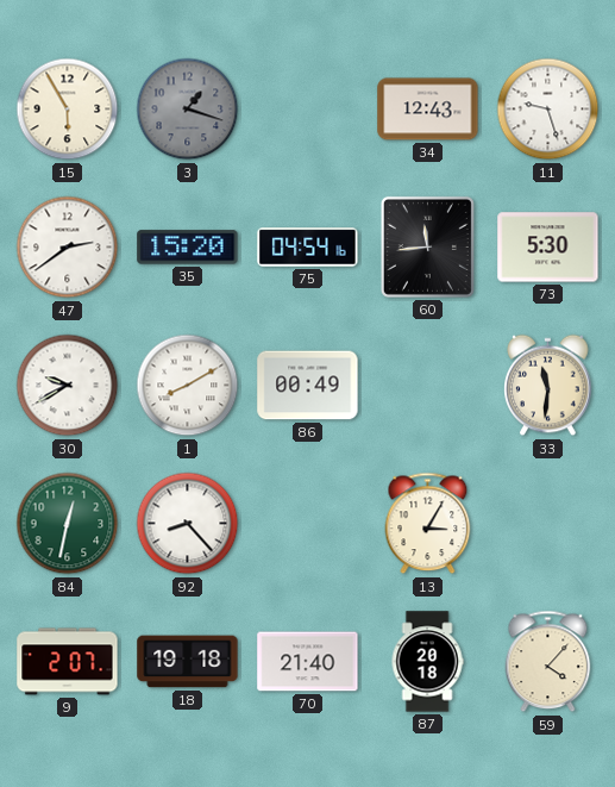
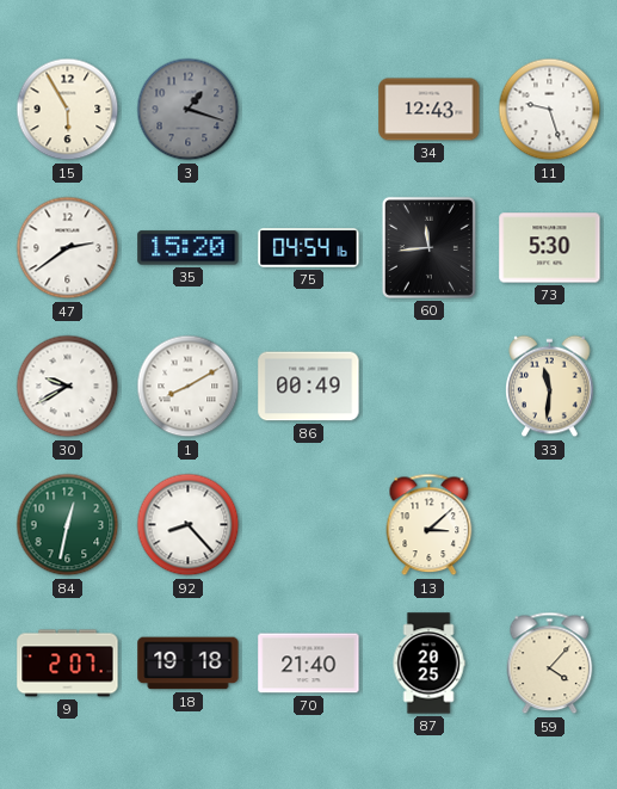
13: 3:05 -> 3:08
87: 20:18 -> 20:25
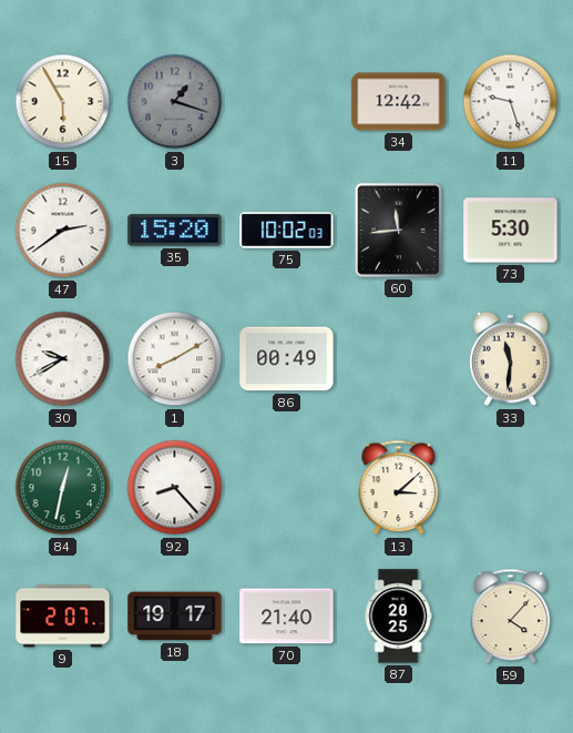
34: 12:43 -> 12:42
75: 04:54 -> 10:02
18: 19:18 -> 19:17
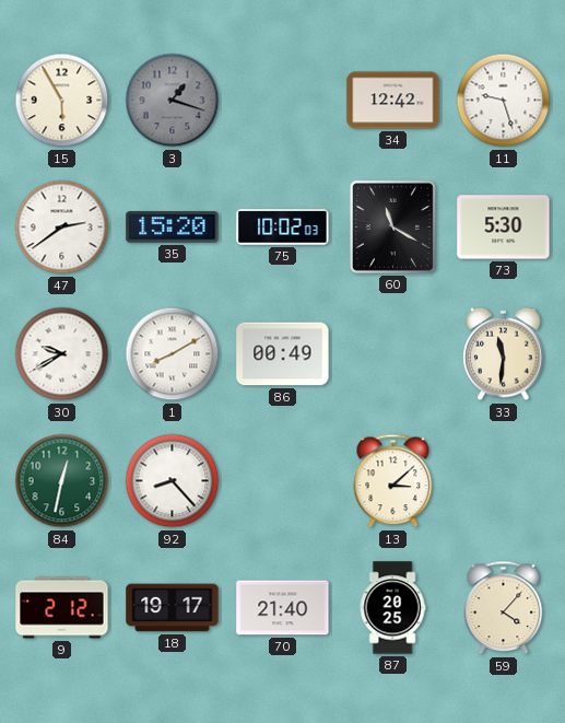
60: 11:44 -> 11:20
9: 2:07 -> 2:12
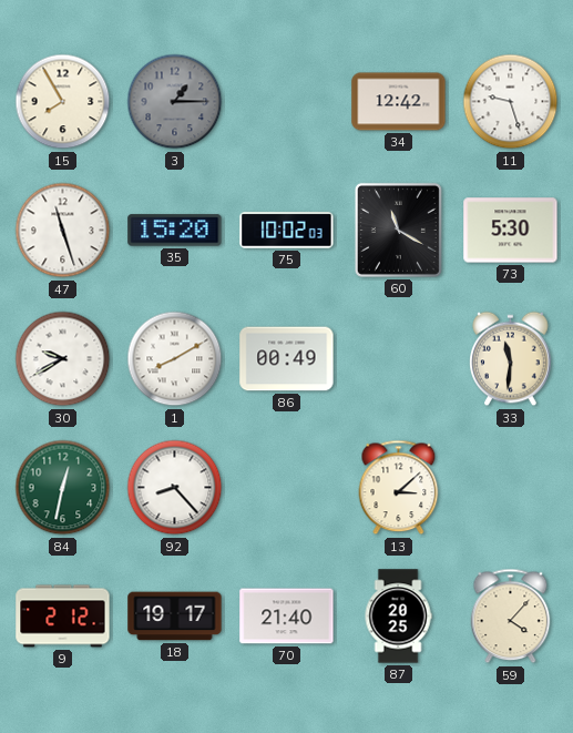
15: 5:55 -> 7:55
3: 1:18 -> 1:15
47: 2:39 -> 11:27
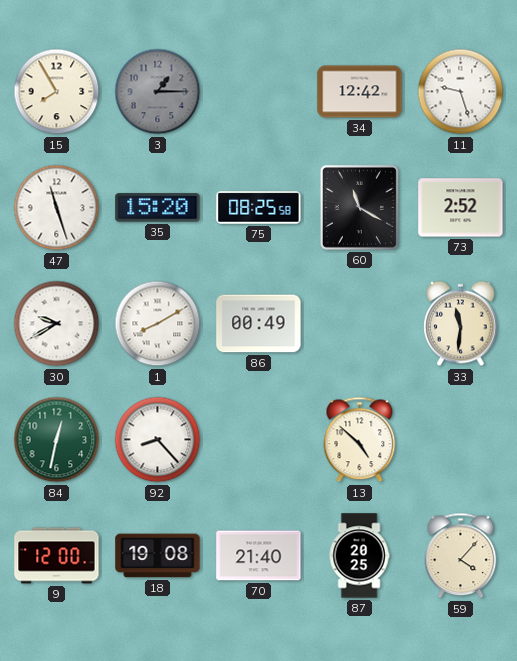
75: 10:02 -> 08:25
73: 5:30 -> 2:52
13: 3:08 -> 4:52
9: 2:12 -> 12:00
18: 19:17 -> 19:08
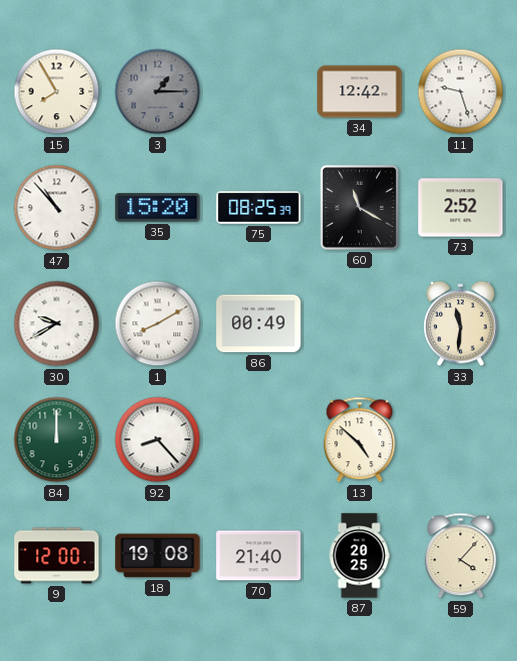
47: 11:27 -> 10:53
75: 08:25:58 -> 08:25:39
84: 12:32 -> 12:00
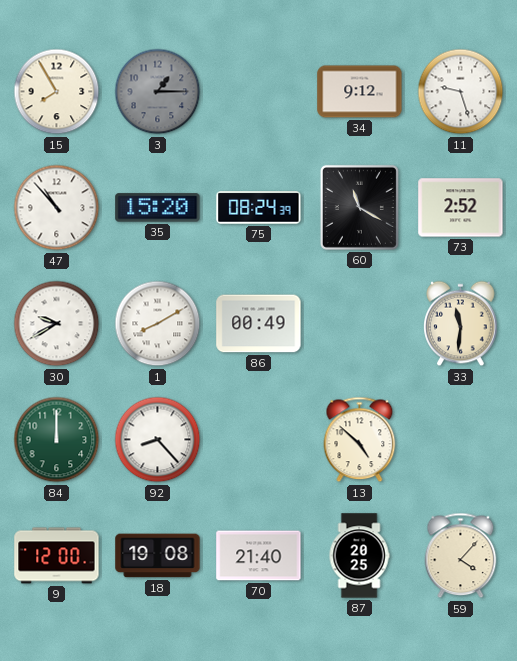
34: 12:42 -> 9:12
75: 08:25 -> 08:24
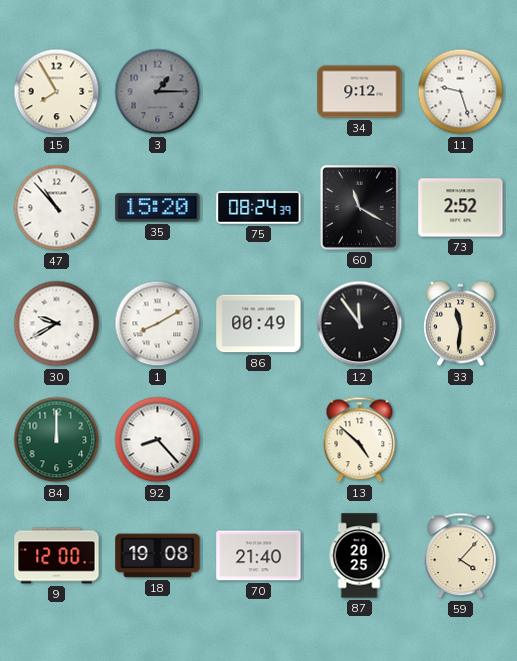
12: none -> 11:54
